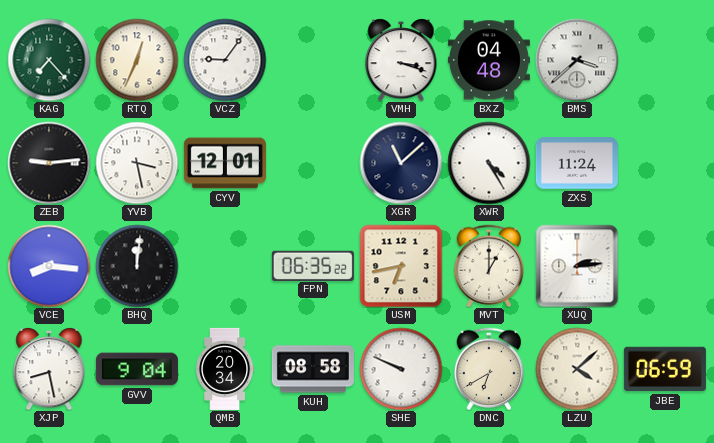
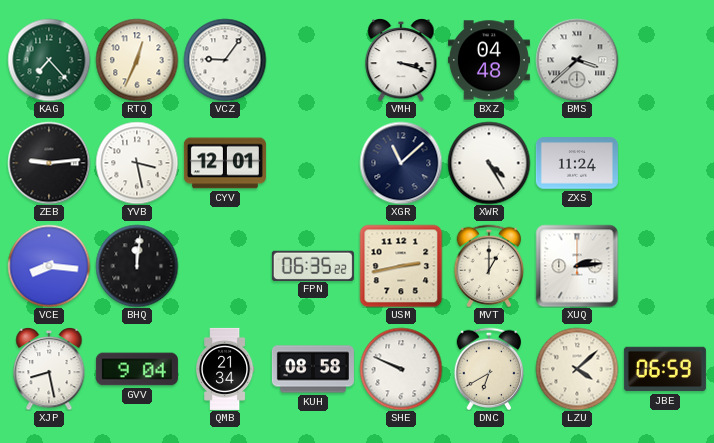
USM: 6:43 -> 2:43
QMB: 20:34 -> 21:34
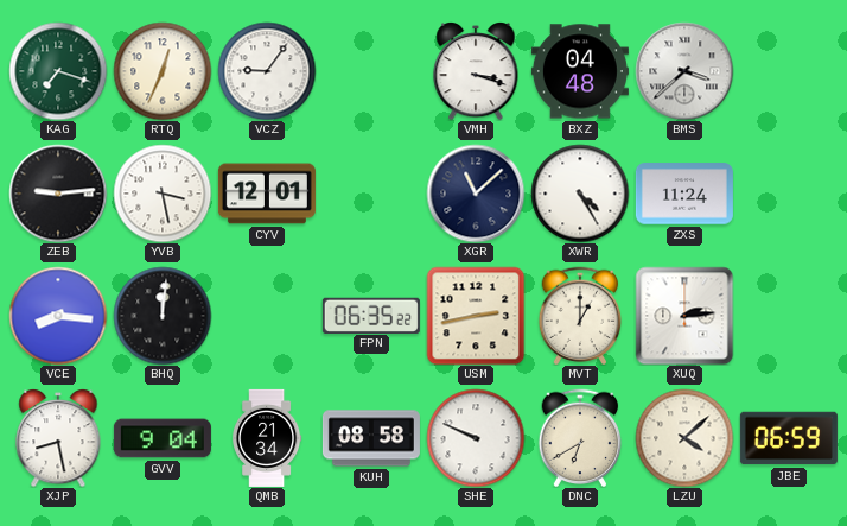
KAG: 7:23 -> 7:18
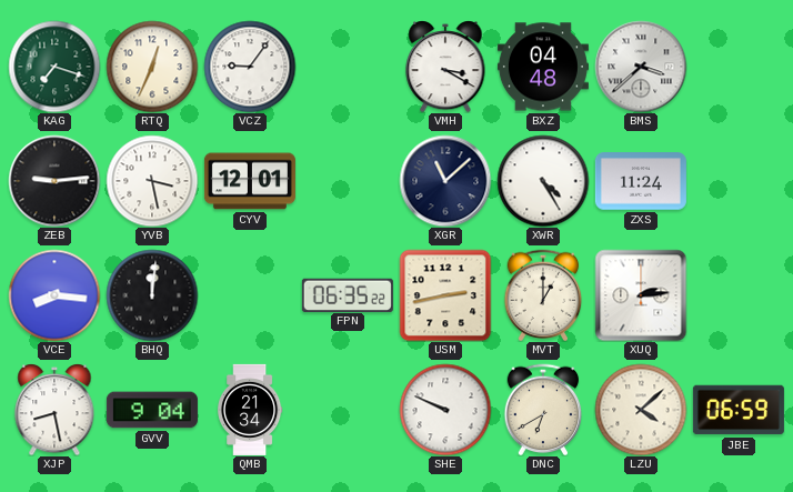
VMH: 3:18 -> 3:20
KUH: 08:58 -> none
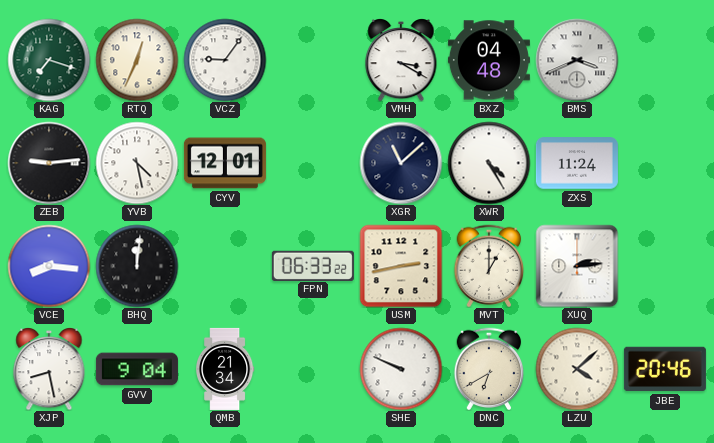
BMS: 3:38 -> 3:41
YVB: 3:28 -> 4:28
FPN: 06:35 -> 06:33
JBE: 06:59 -> 20:46
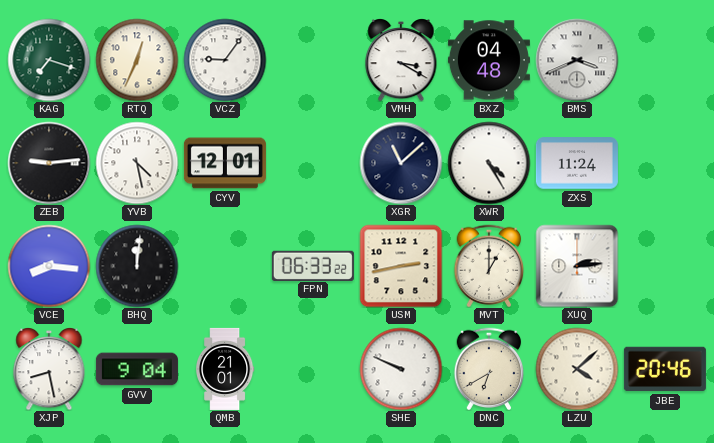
QMB: 21:34 -> 21:01
